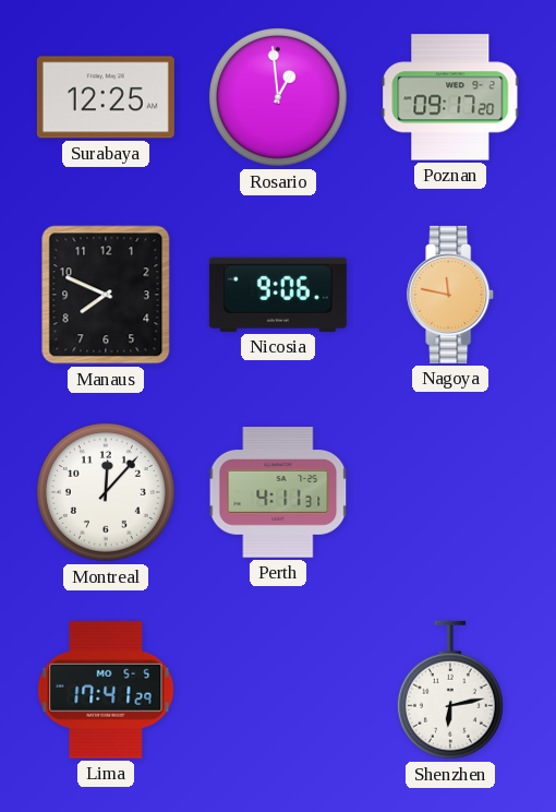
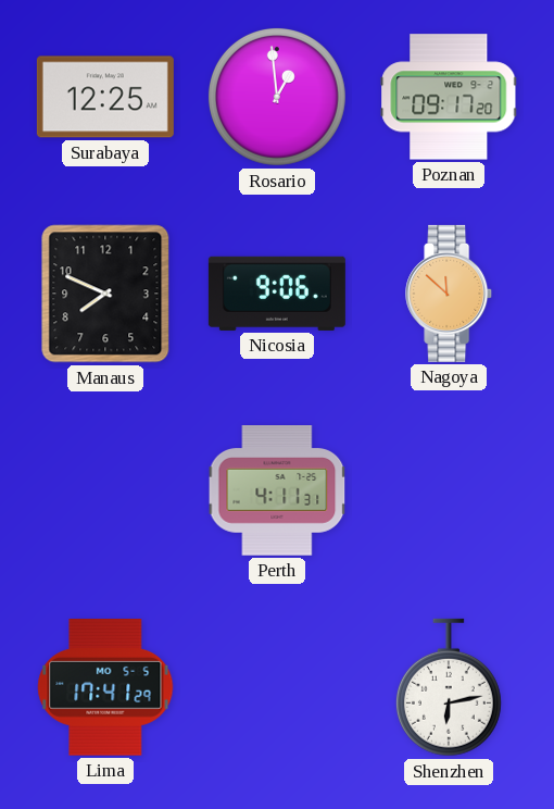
Nagoya: 11:47 -> 11:52
Montreal: 12:07 -> none
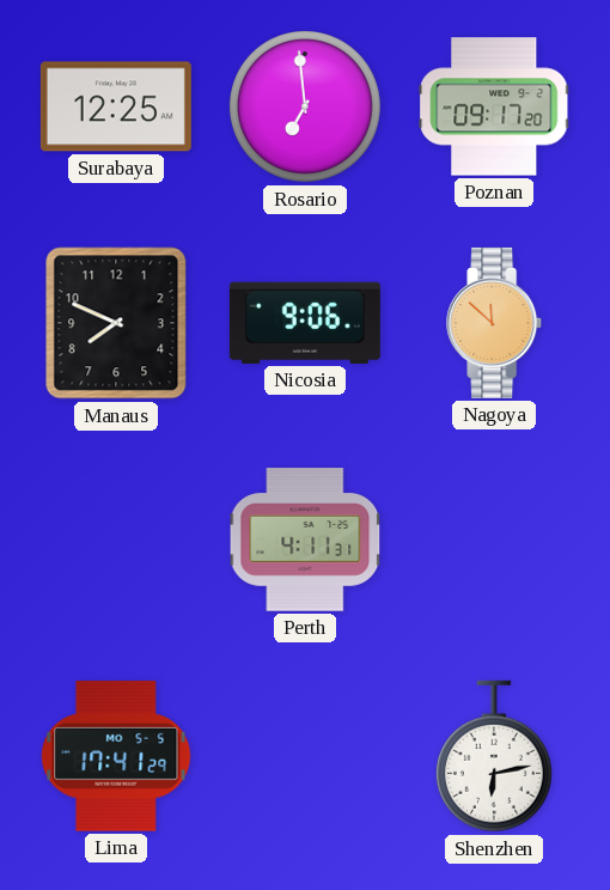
Rosario: 12:59 -> 6:59
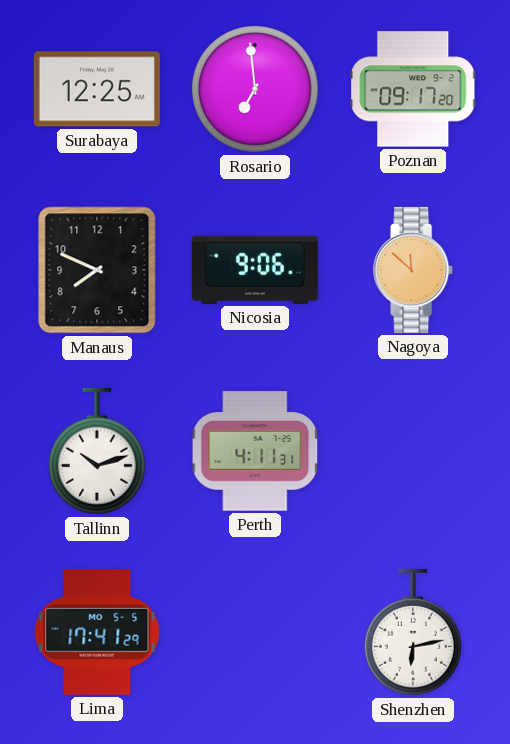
Tallinn: none -> 10:12
